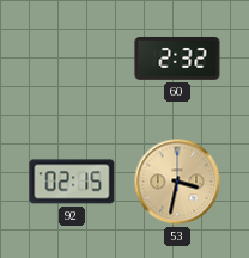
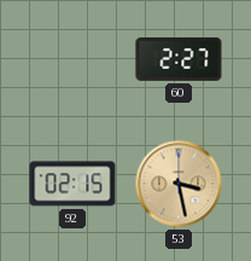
60: 2:32 -> 2:27
53: 3:32 -> 3:28
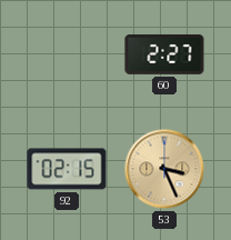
53: 3:28 -> 3:26
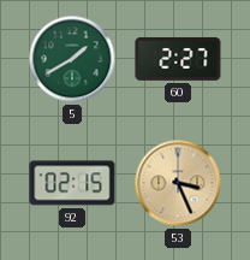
5: none -> 1:40
